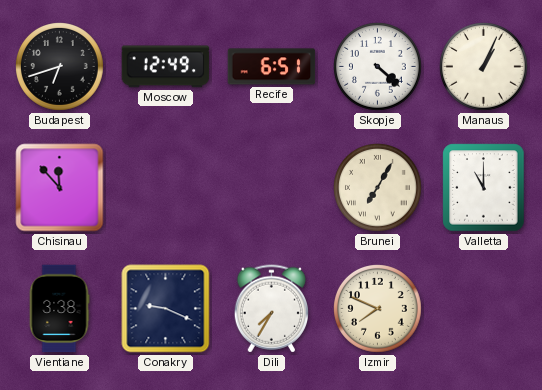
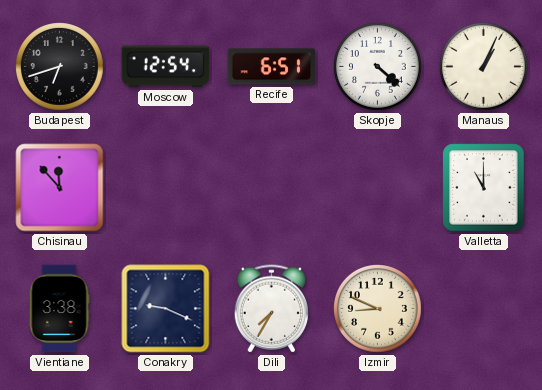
Moscow: 12:49 -> 12:54
Brunei: 7:05 -> none
Izmir: 7:49 -> 8:49
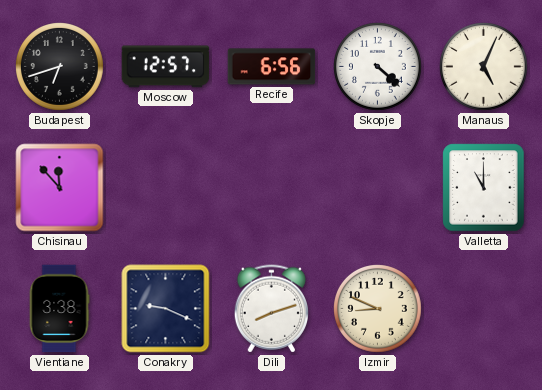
Moscow: 12:54 -> 12:57
Recife: 6:51 -> 6:56
Manaus: 1:04 -> 5:04
Dili: 7:35 -> 8:12
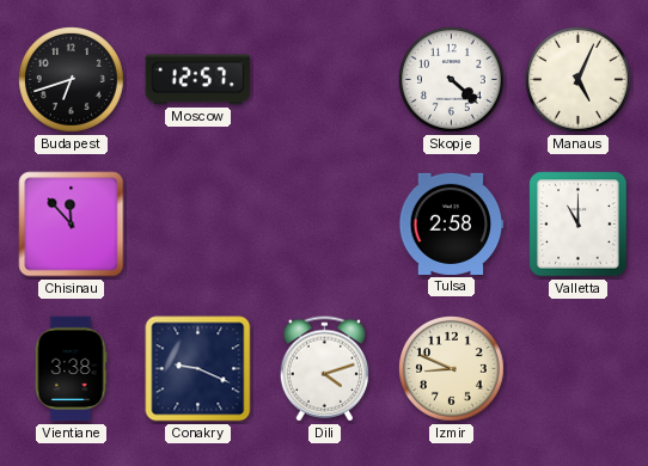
Recife: 6:56 -> none
Tulsa: none -> 2:58
Dili: 8:12 -> 4:12
